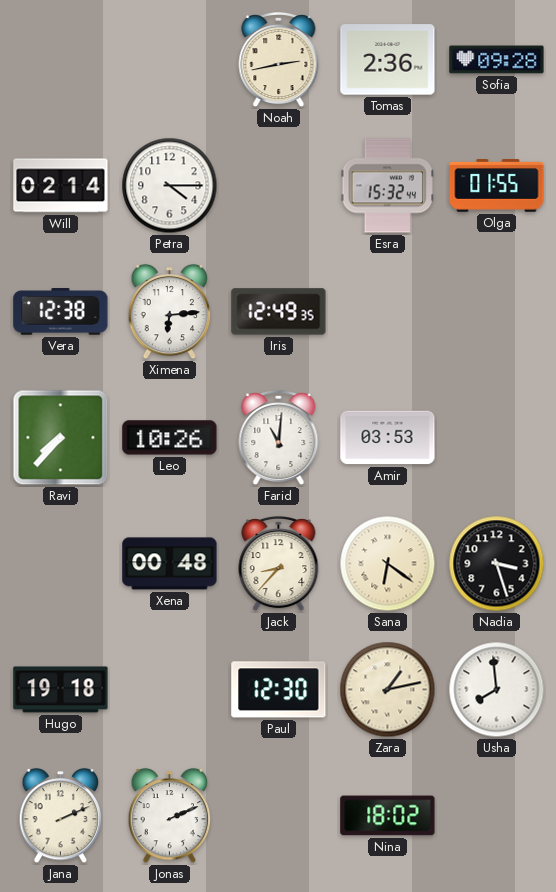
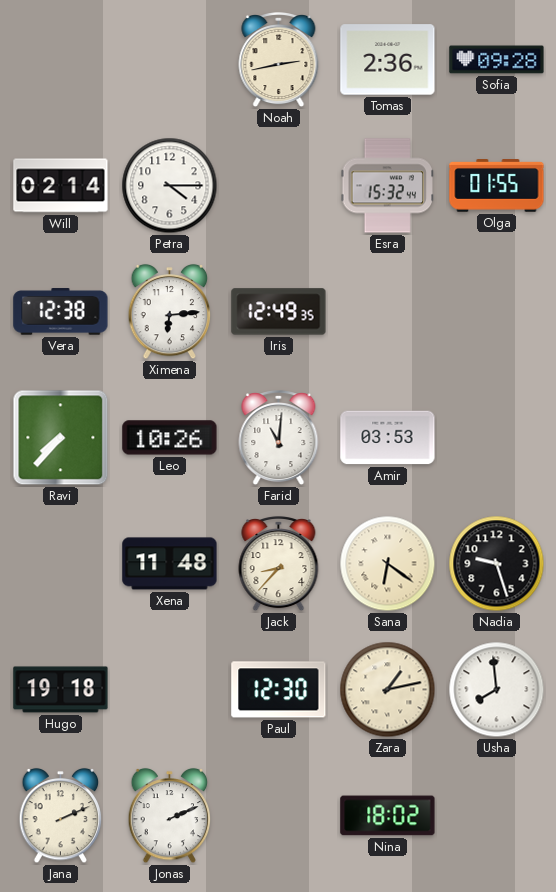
Xena: 00:48 -> 11:48
Nadia: 3:27 -> 9:27
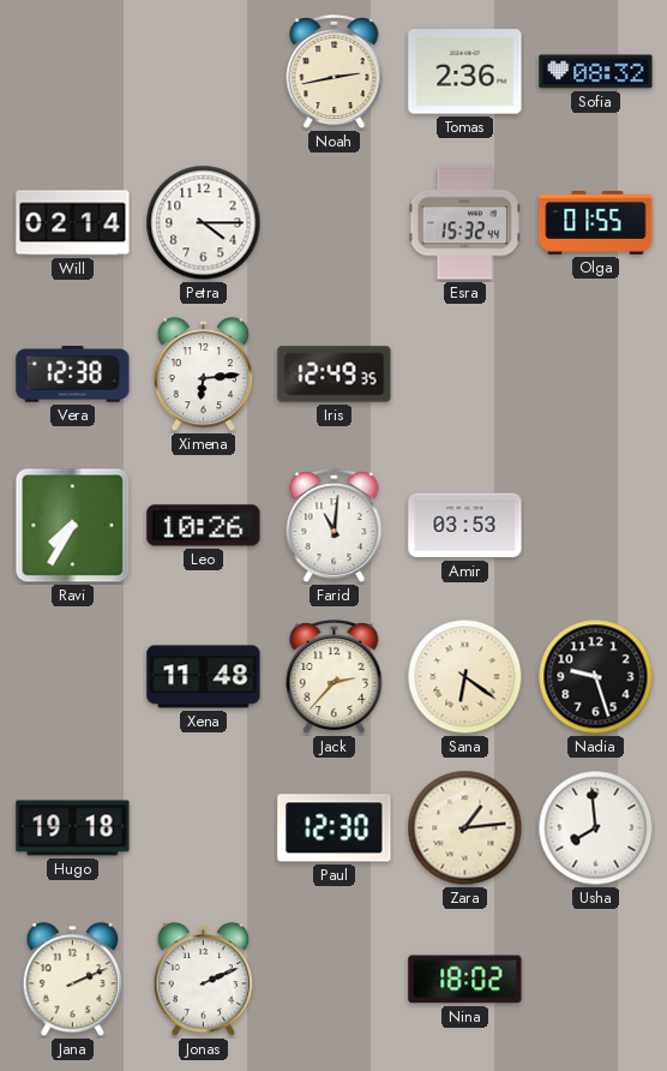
Sofia: 09:28 -> 08:32
Ravi: 7:37 -> 7:35
Jack: 8:37 -> 2:37
Zara: 1:13 -> 1:14
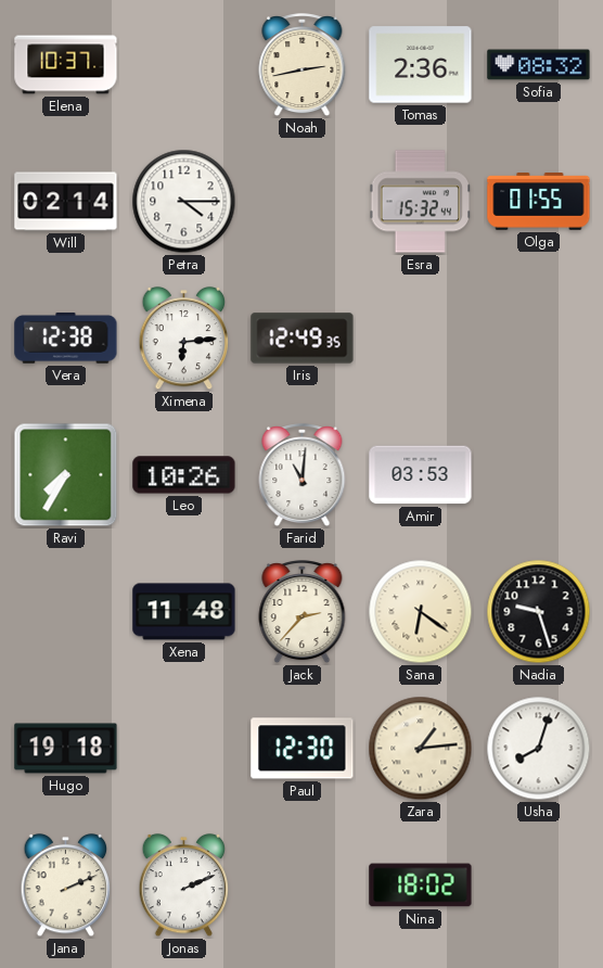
Elena: none -> 10:37
Usha: 7:59 -> 8:03
